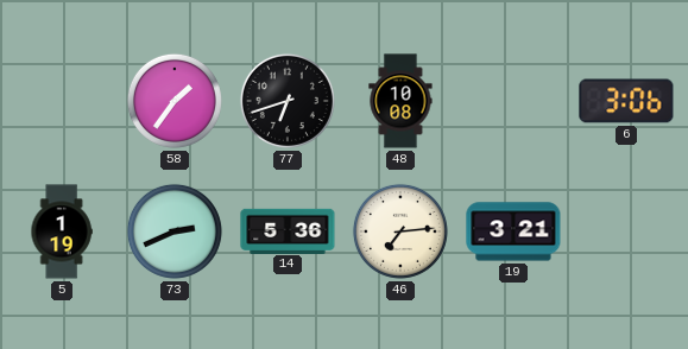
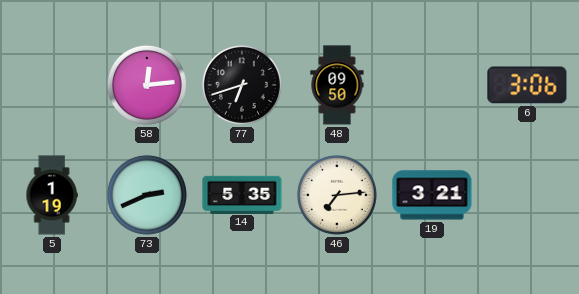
58: 1:36 -> 12:14
48: 10:08 -> 09:50
14: 5:36 -> 5:35
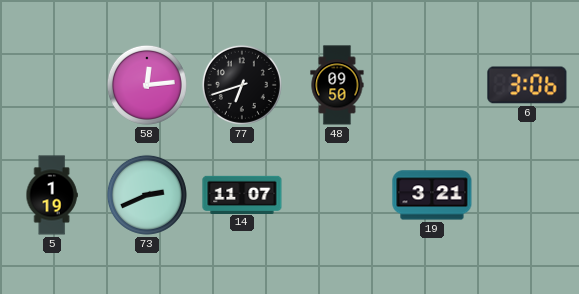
14: 5:35 -> 11:07
46: 7:14 -> none
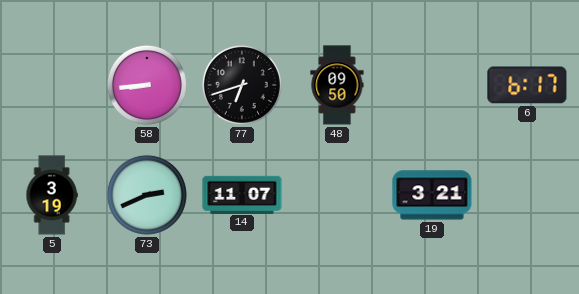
58: 12:14 -> 8:44
6: 3:06 -> 6:17
5: 1:19 -> 3:19
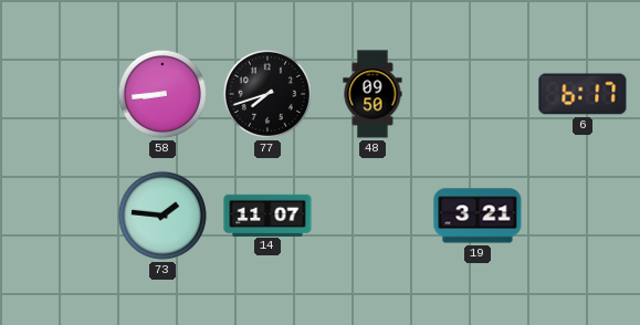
77: 6:42 -> 7:42
5: 3:19 -> none
73: 2:41 -> 1:46
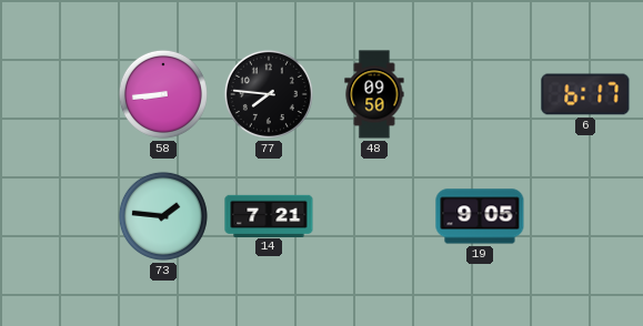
77: 7:42 -> 7:46
14: 11:07 -> 7:21
19: 3:21 -> 9:05
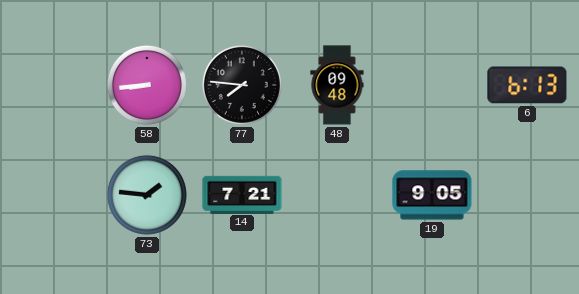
48: 09:50 -> 09:48
6: 6:17 -> 6:13
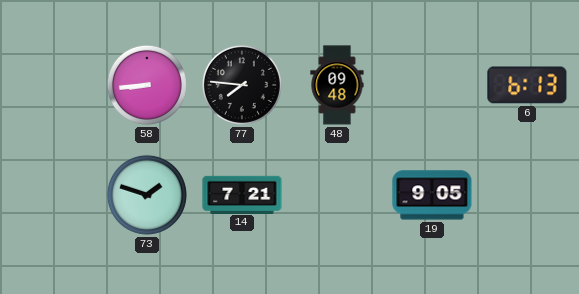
73: 1:46 -> 1:48
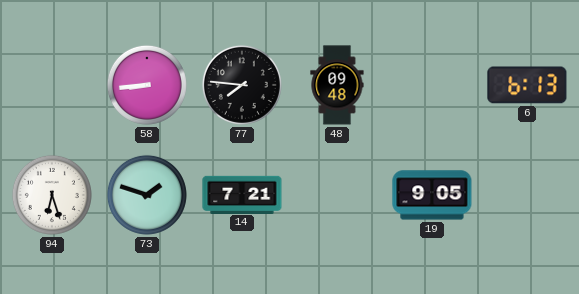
94: none -> 6:27
